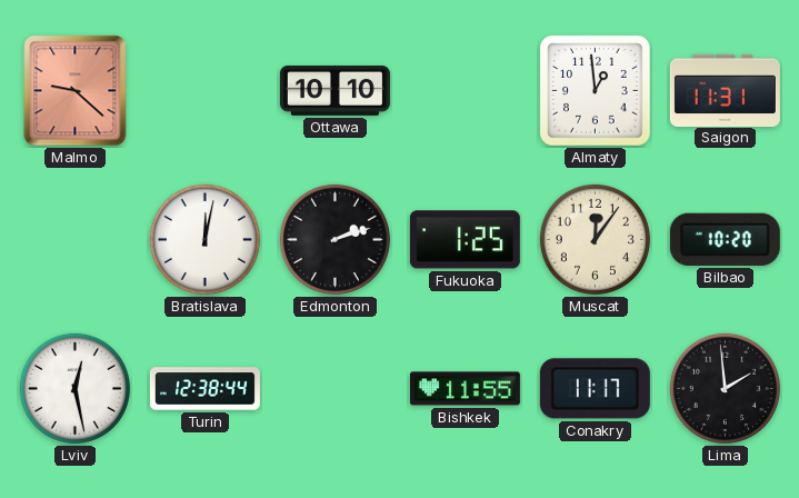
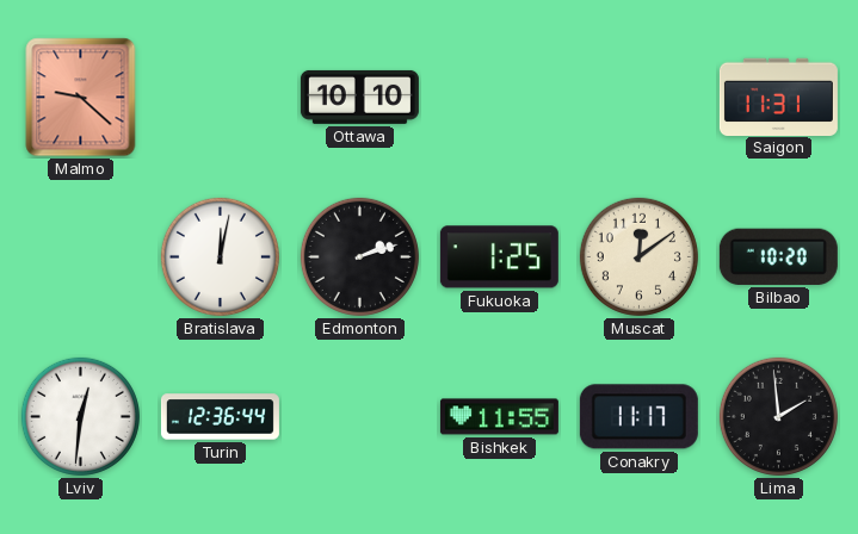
Almaty: 12:59 -> none
Muscat: 12:06 -> 12:09
Lviv: 12:28 -> 12:31
Turin: 12:38 -> 12:36
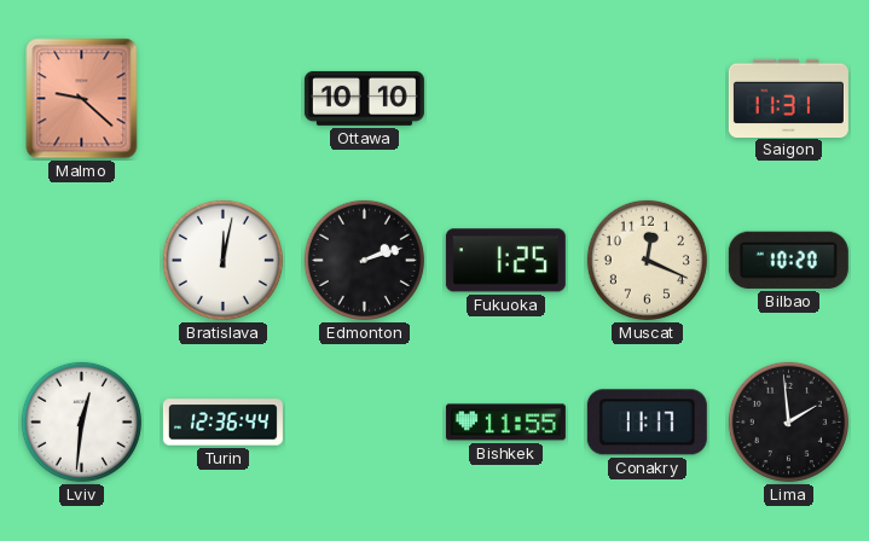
Muscat: 12:09 -> 12:19
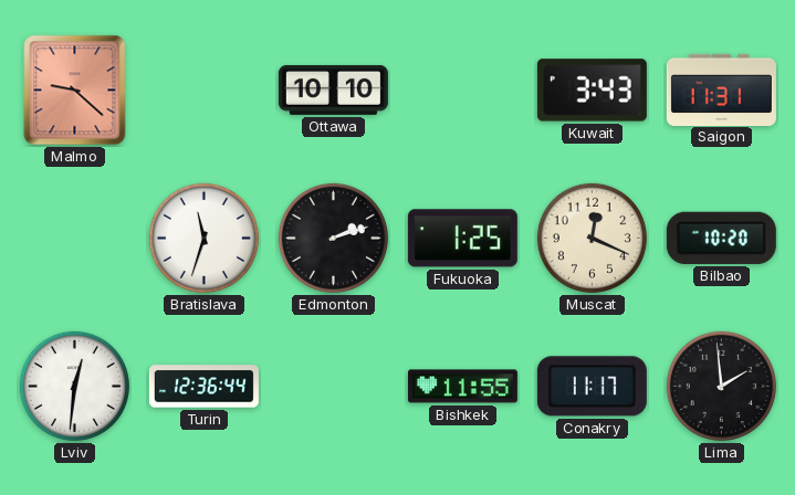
Kuwait: none -> 3:43
Bratislava: 12:02 -> 11:33
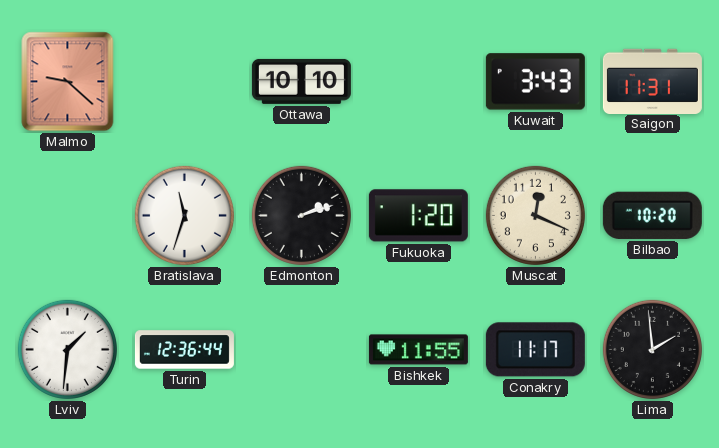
Fukuoka: 1:25 -> 1:20
Lviv: 12:31 -> 1:31
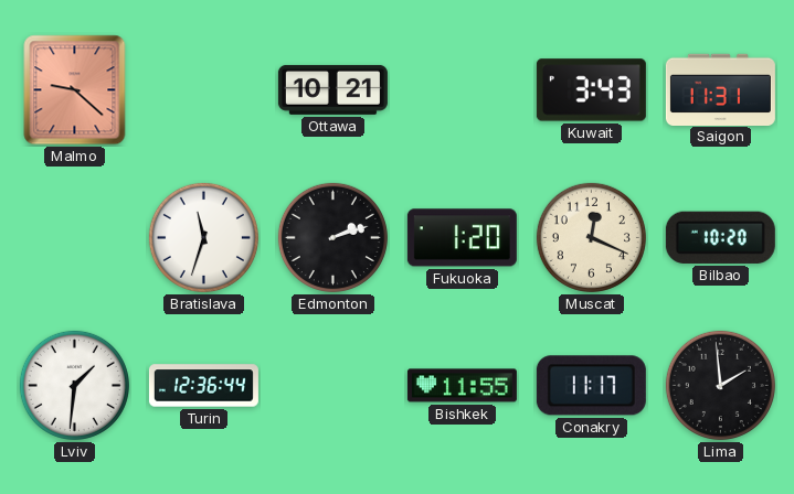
Ottawa: 10:10 -> 10:21
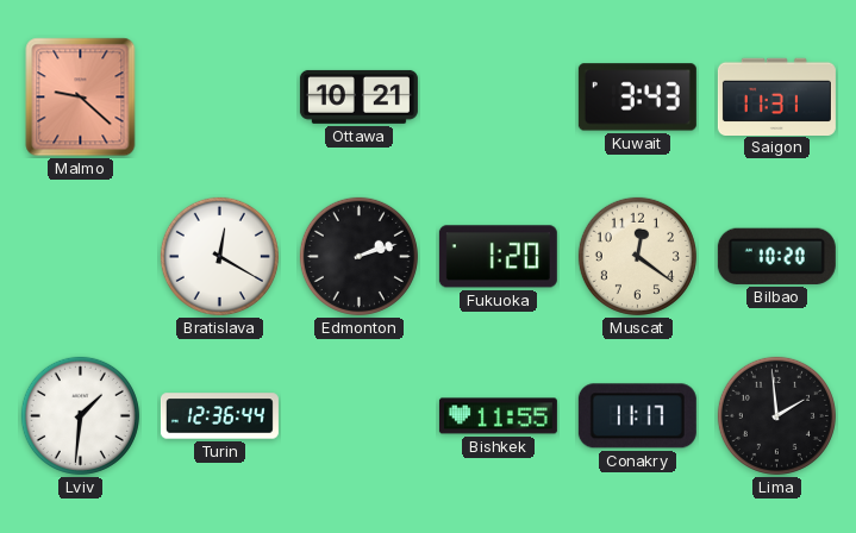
Bratislava: 11:33 -> 12:20
Muscat: 12:19 -> 12:21
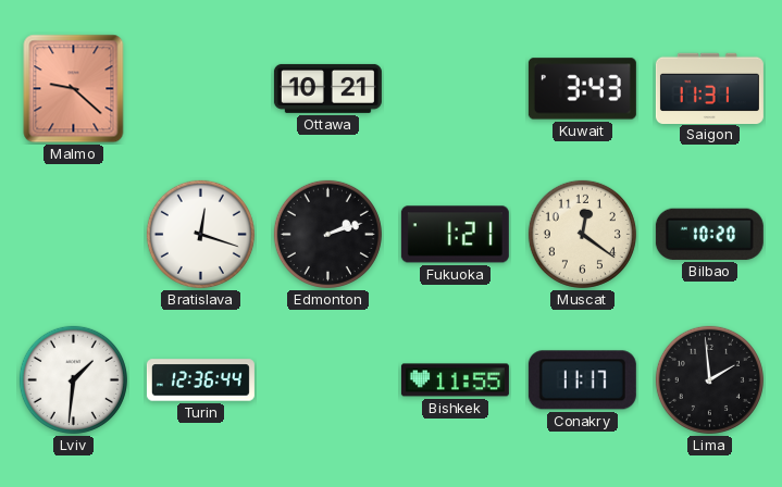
Bratislava: 12:20 -> 12:18
Fukuoka: 1:20 -> 1:21
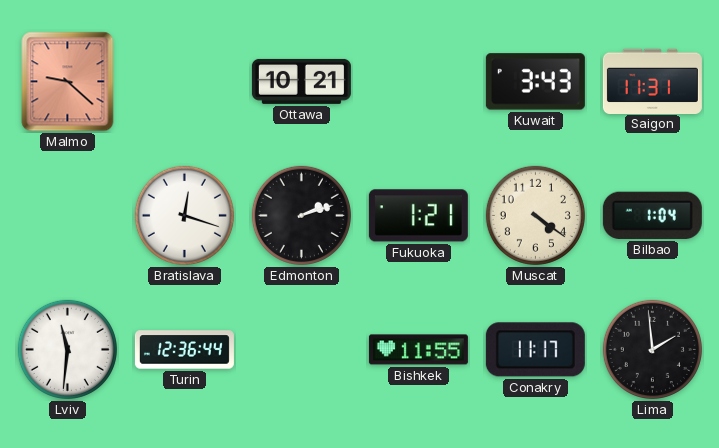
Muscat: 12:21 -> 4:21
Bilbao: 10:20 -> 1:04
Lviv: 1:31 -> 11:31
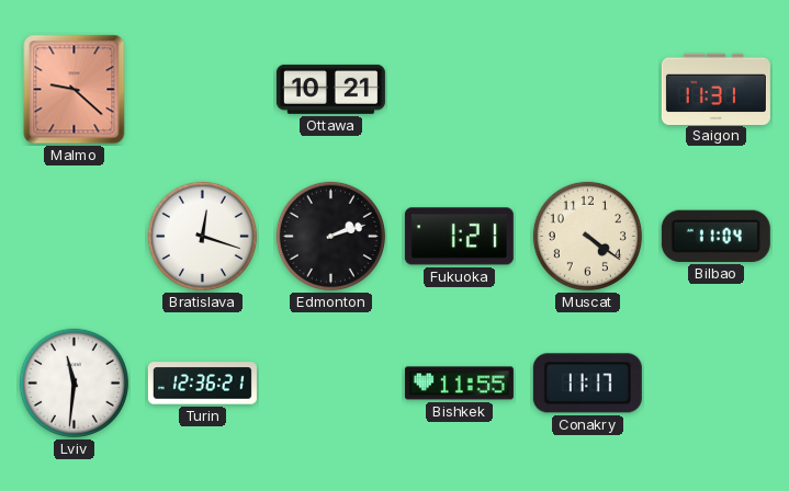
Kuwait: 3:43 -> none
Bilbao: 1:04 -> 11:04
Turin: 12:36:44 -> 12:36:21
Lima: 1:59 -> none
